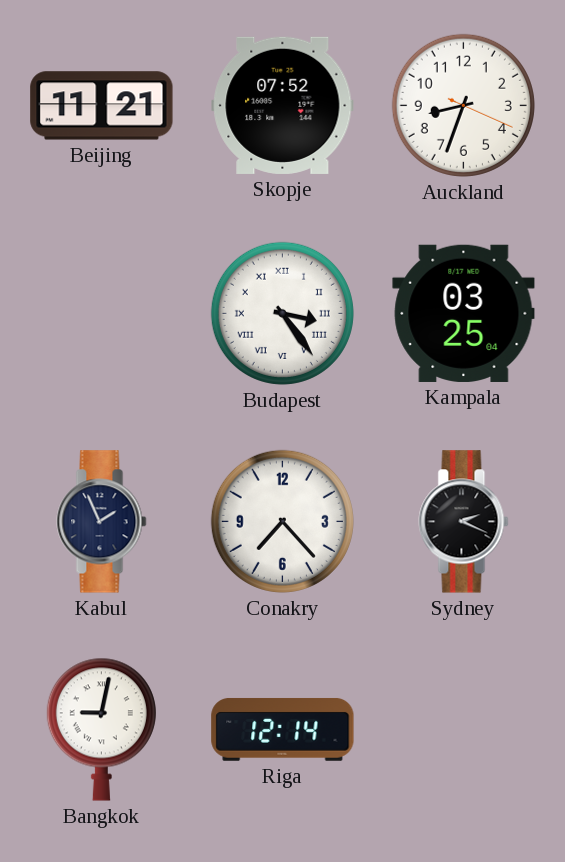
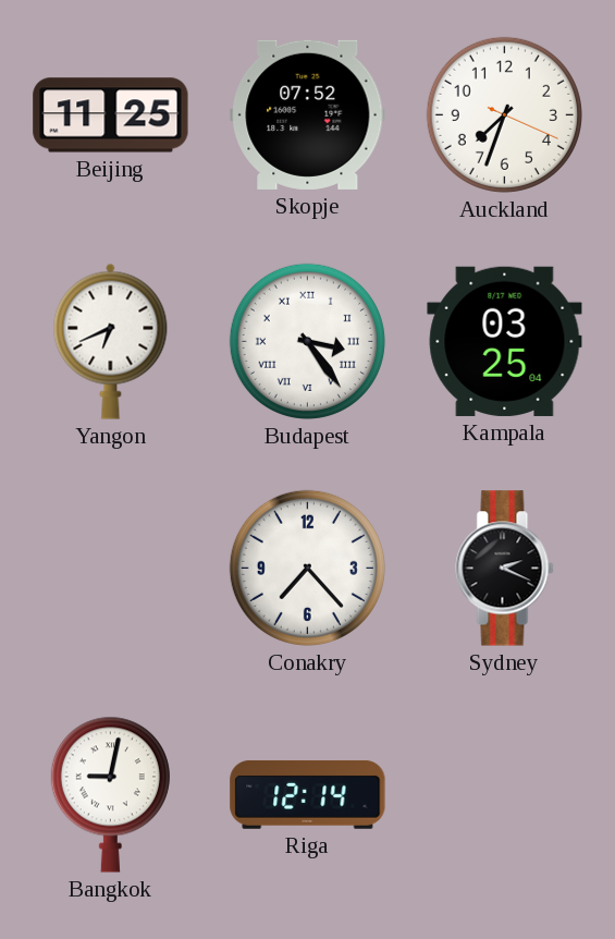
Beijing: 11:21 -> 11:25
Auckland: 8:33 -> 7:33
Yangon: none -> 6:41
Kabul: 1:56 -> none
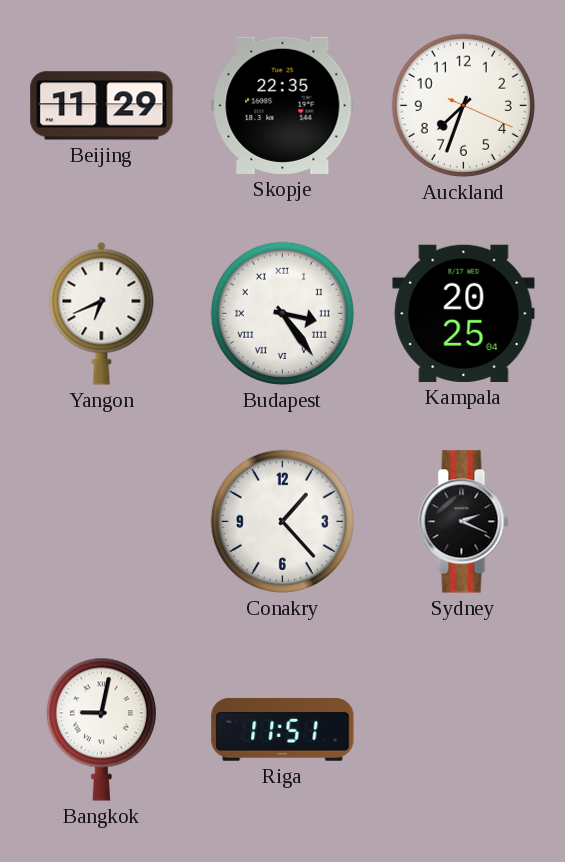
Beijing: 11:25 -> 11:29
Skopje: 07:52 -> 22:35
Kampala: 03:25 -> 20:25
Conakry: 7:23 -> 1:23
Riga: 12:14 -> 11:51
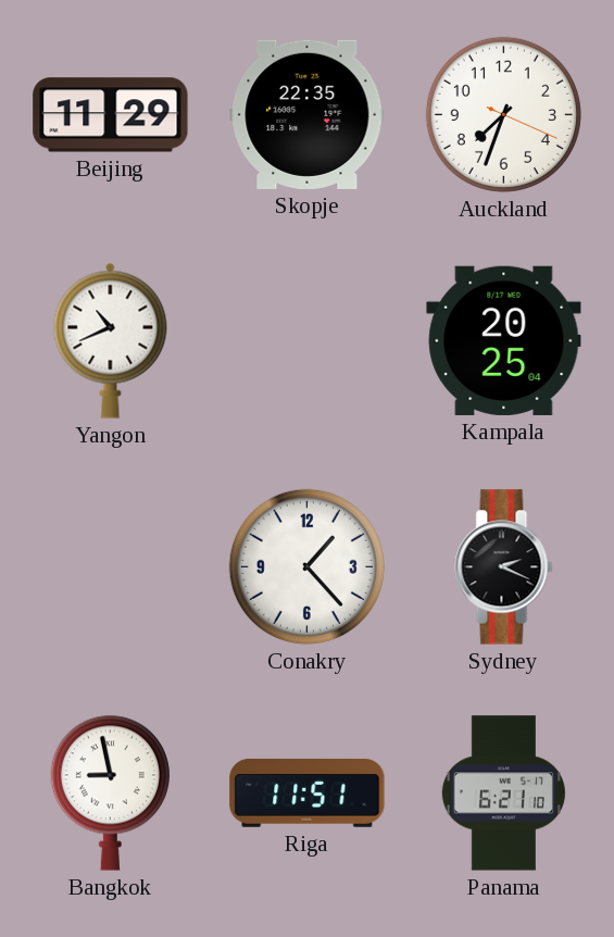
Yangon: 6:41 -> 10:41
Budapest: 3:24 -> none
Bangkok: 9:02 -> 8:58
Panama: none -> 6:21
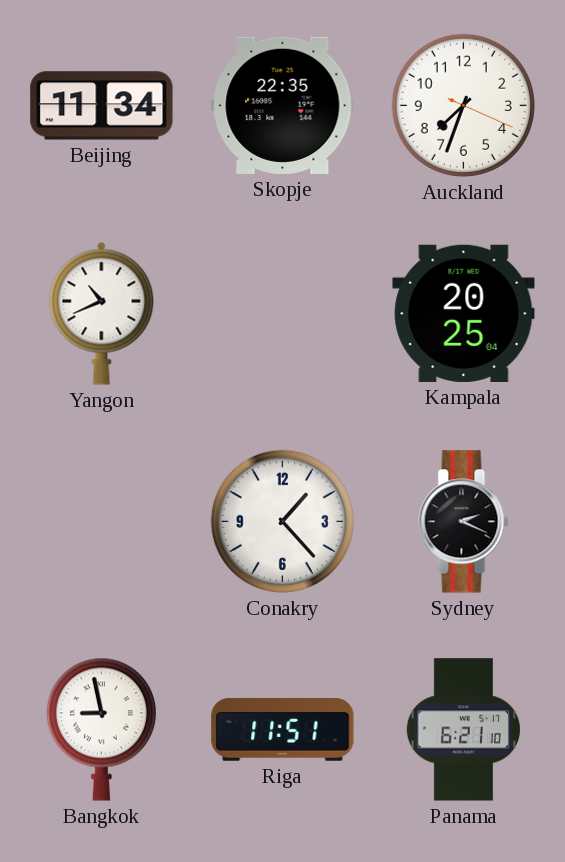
Beijing: 11:29 -> 11:34
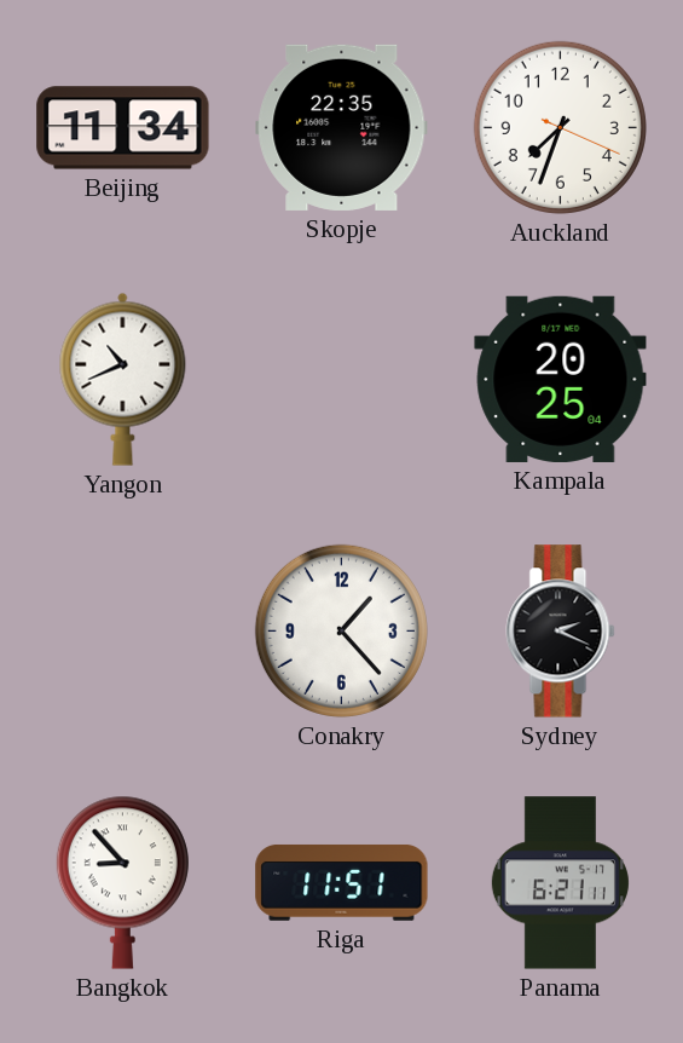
Bangkok: 8:58 -> 8:53
Panama: 6:21:10 -> 6:21:11
